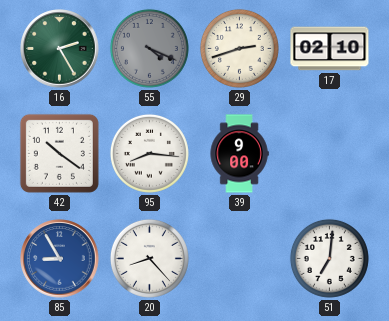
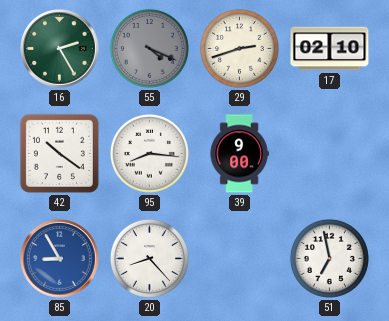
51: 7:01 -> 6:58
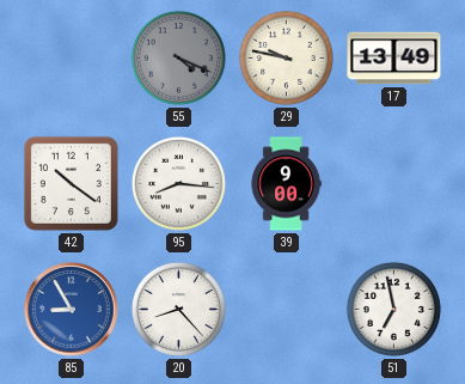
16: 2:25 -> none
29: 2:42 -> 9:47
17: 02:10 -> 13:49
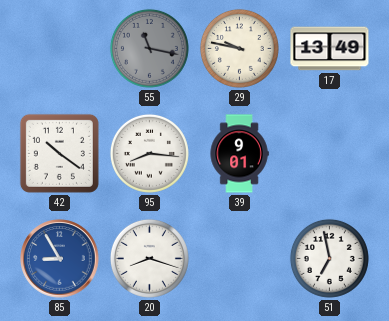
55: 4:19 -> 11:17
39: 9:00 -> 9:01
20: 8:23 -> 8:18
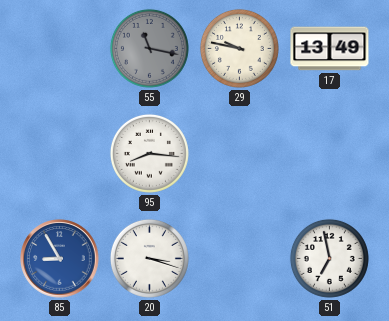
42: 10:21 -> none
39: 9:01 -> none
20: 8:18 -> 3:18
